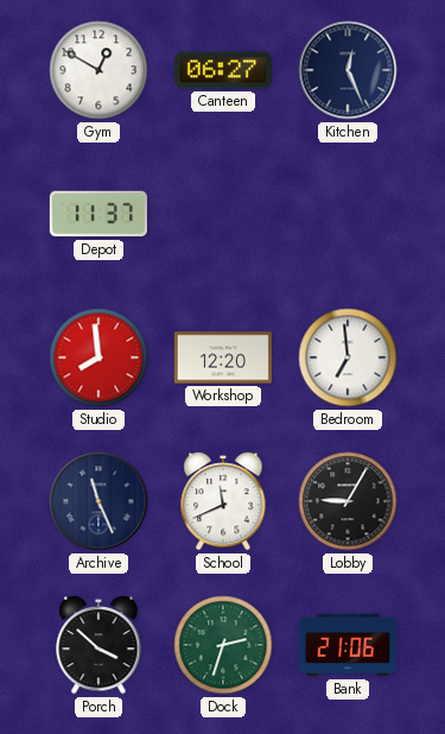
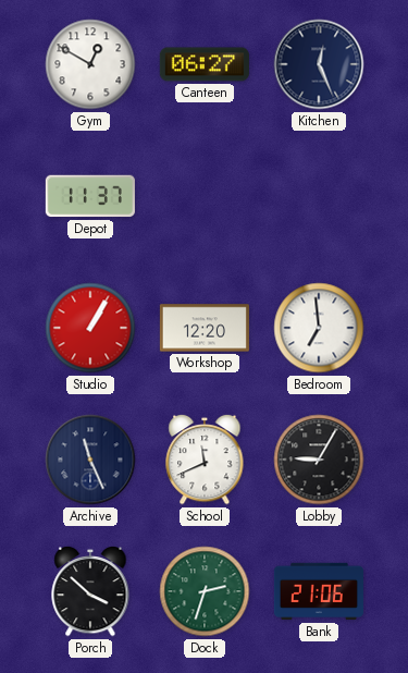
Studio: 7:59 -> 1:05
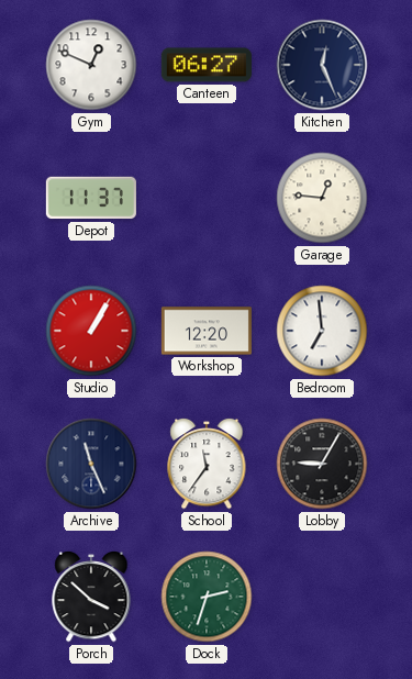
Gym: 12:50 -> 12:49
Garage: none -> 12:46
School: 11:41 -> 11:36
Bank: 21:06 -> none
